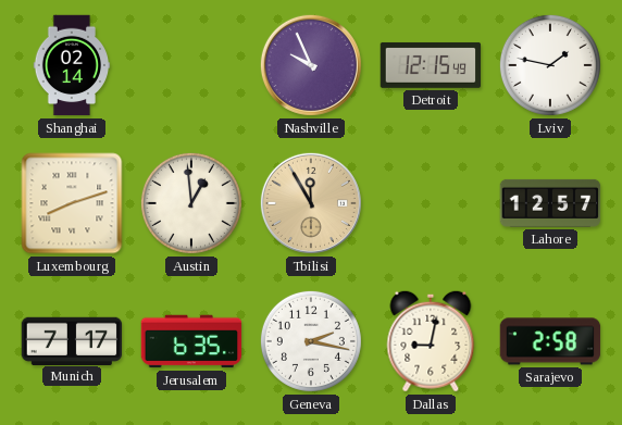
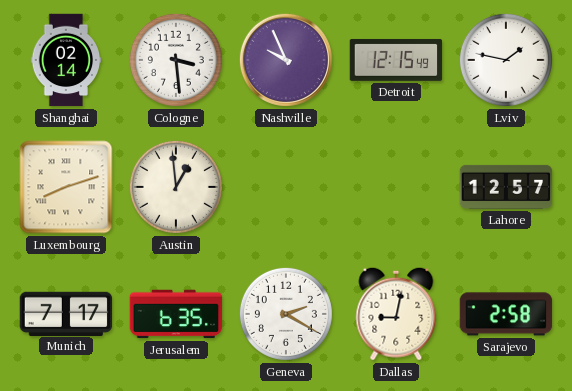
Cologne: none -> 3:29
Tbilisi: 11:55 -> none
Geneva: 2:17 -> 2:20
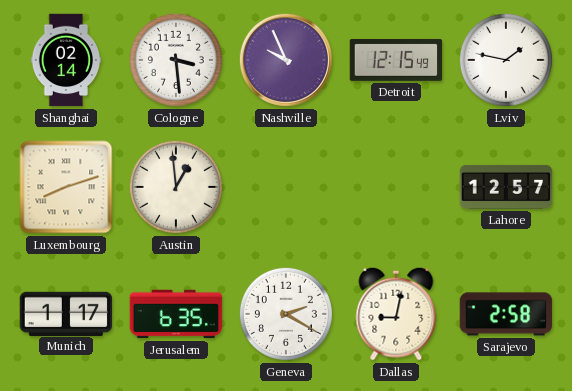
Munich: 7:17 -> 1:17
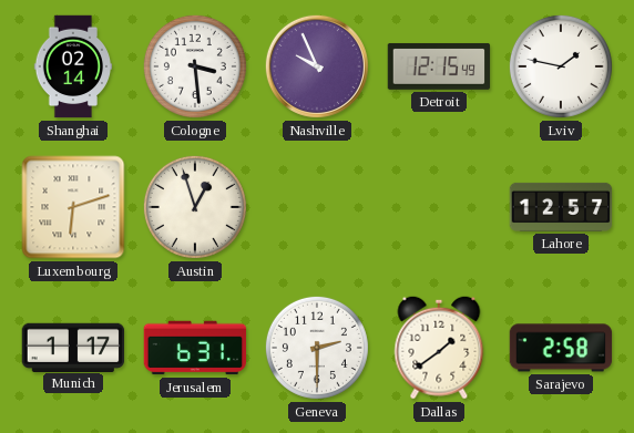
Luxembourg: 8:12 -> 6:12
Austin: 12:59 -> 12:57
Jerusalem: 6:35 -> 6:31
Geneva: 2:20 -> 2:30
Dallas: 9:02 -> 1:39
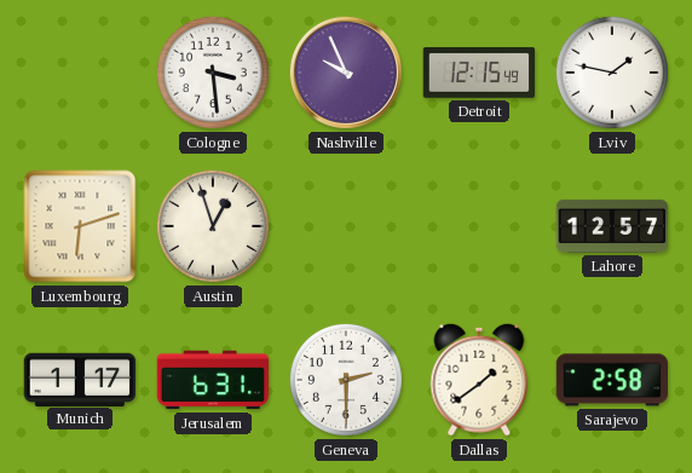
Shanghai: 02:14 -> none
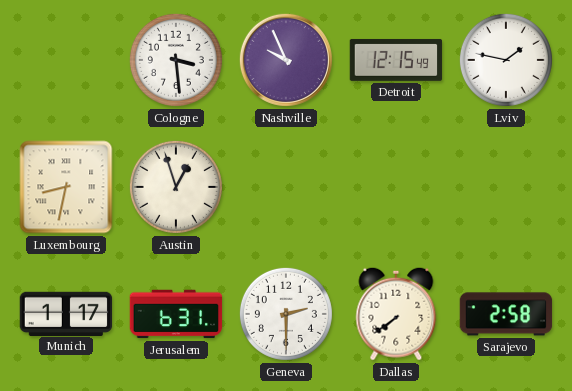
Luxembourg: 6:12 -> 8:32
Lahore: 12:57 -> none
Dallas: 1:39 -> 7:39
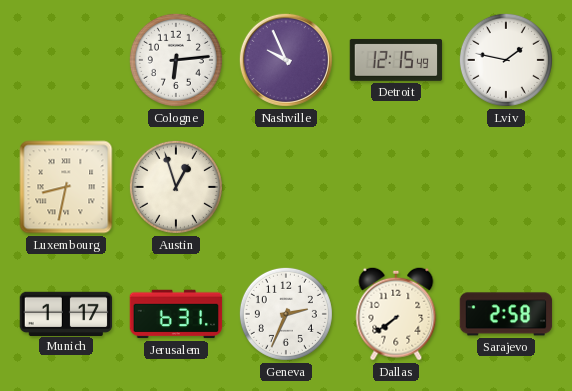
Cologne: 3:29 -> 6:14
Geneva: 2:30 -> 2:34
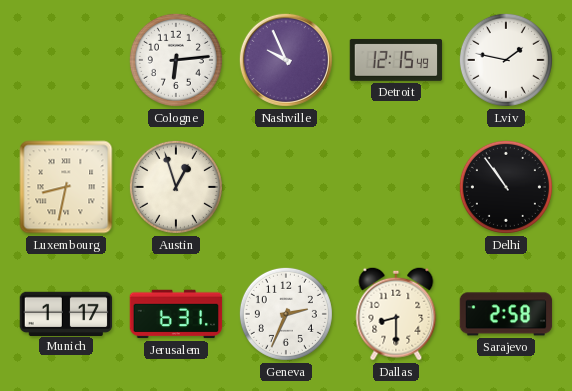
Delhi: none -> 10:54
Dallas: 7:39 -> 8:30
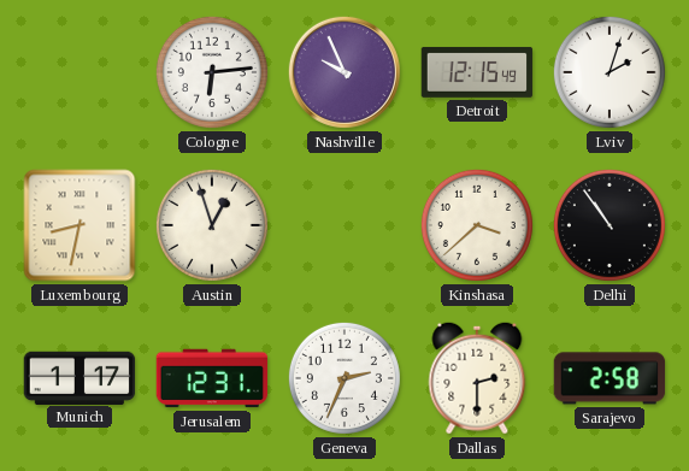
Lviv: 1:47 -> 2:03
Kinshasa: none -> 3:38
Jerusalem: 6:31 -> 12:31
Dallas: 8:30 -> 2:30
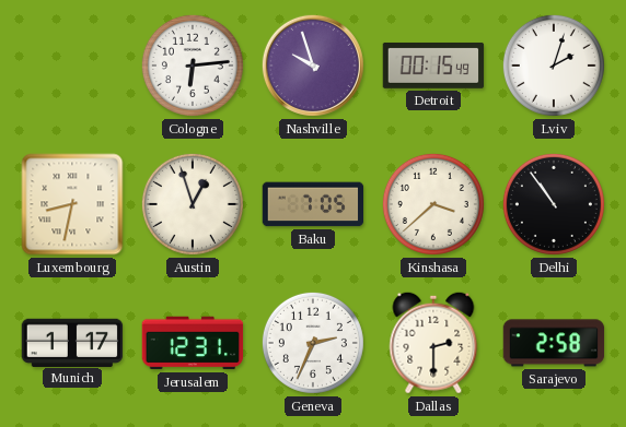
Nashville: 9:56 -> 9:57
Detroit: 12:15 -> 00:15
Baku: none -> 7:05
